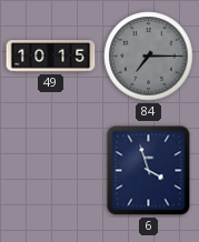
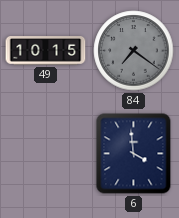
84: 7:15 -> 7:21
6: 3:57 -> 3:59
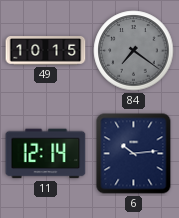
11: none -> 12:14
6: 3:59 -> 10:14
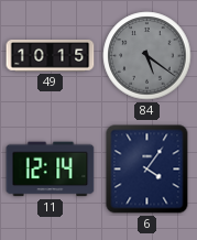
84: 7:21 -> 5:21
6: 10:14 -> 4:06
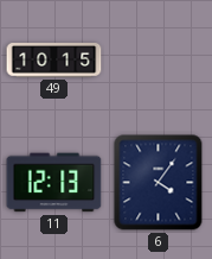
84: 5:21 -> none
11: 12:14 -> 12:13
